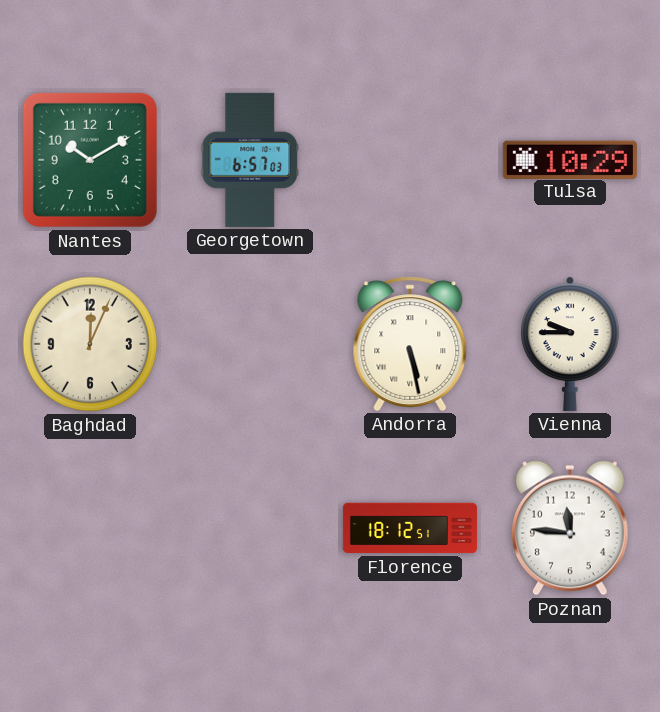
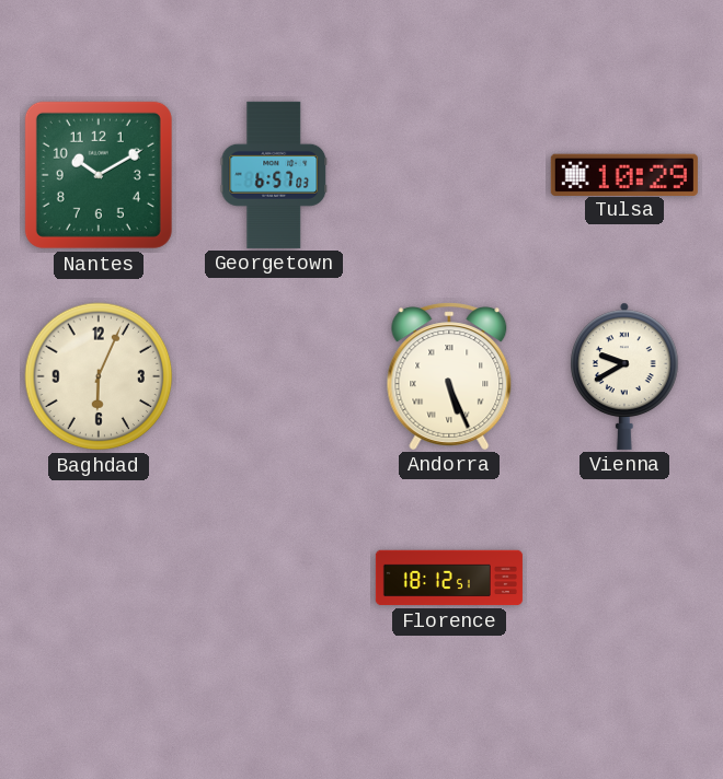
Baghdad: 12:04 -> 6:04
Andorra: 5:28 -> 5:26
Vienna: 9:45 -> 9:40
Poznan: 11:46 -> none
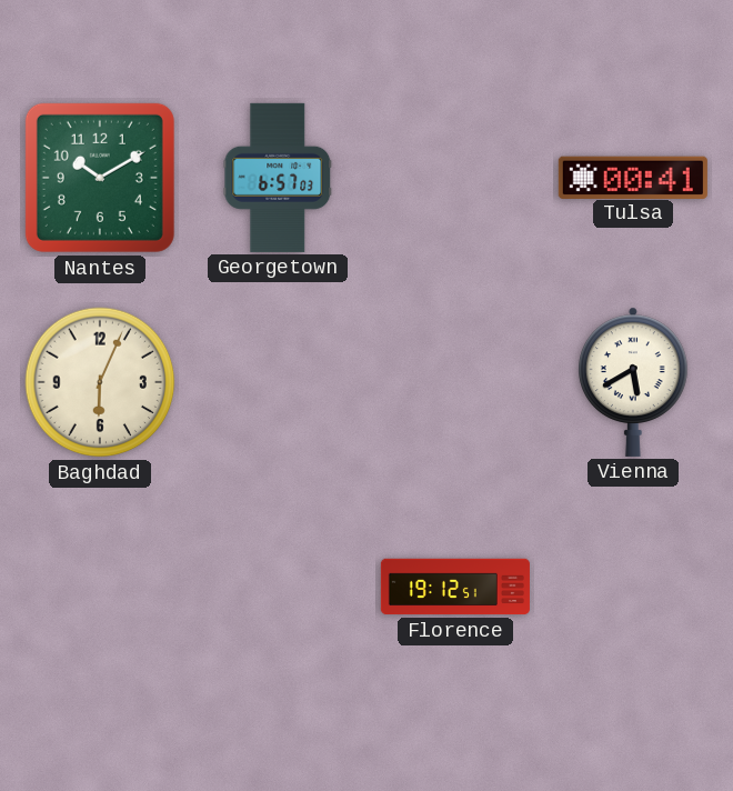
Tulsa: 10:29 -> 00:41
Andorra: 5:26 -> none
Vienna: 9:40 -> 5:40
Florence: 18:12 -> 19:12
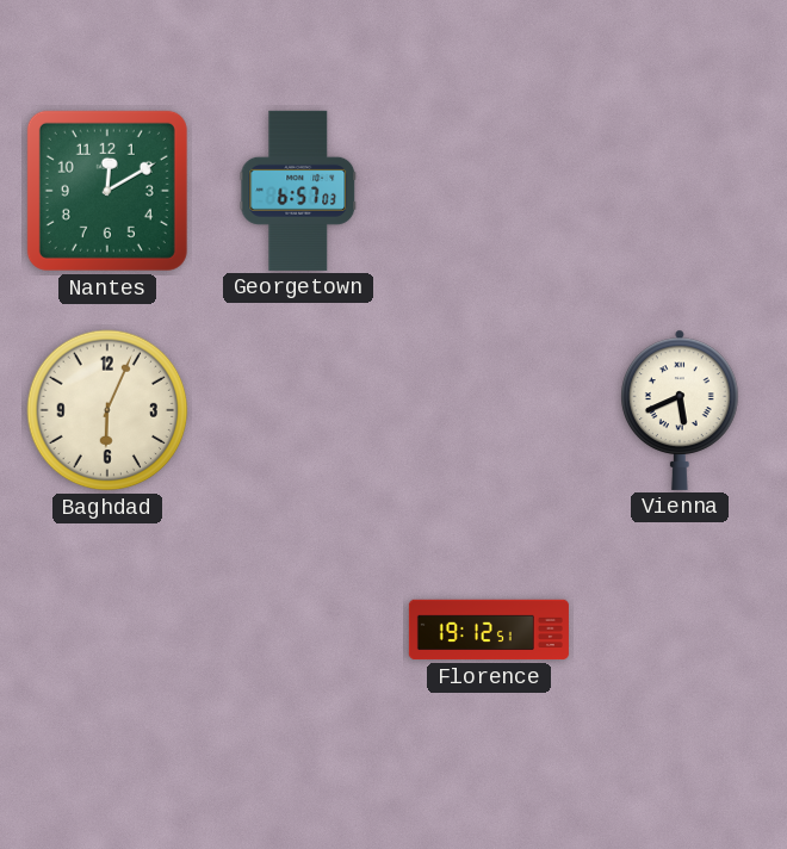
Nantes: 10:10 -> 12:10
Tulsa: 00:41 -> none
Vienna: 5:40 -> 5:41
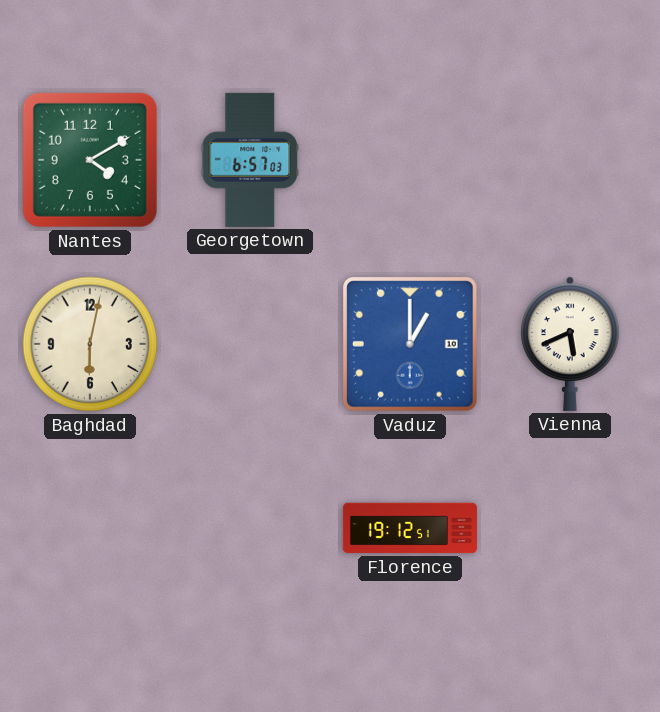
Nantes: 12:10 -> 4:10
Baghdad: 6:04 -> 6:02
Vaduz: none -> 1:00
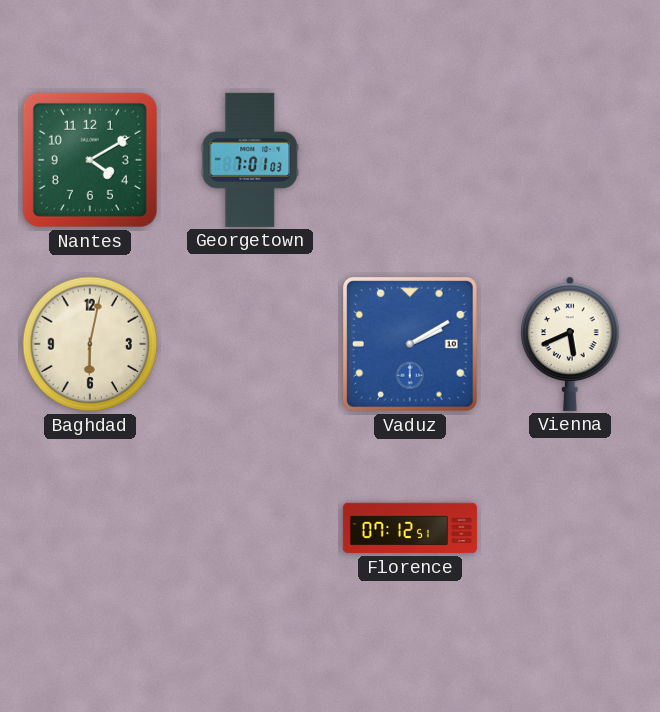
Georgetown: 6:57 -> 7:01
Vaduz: 1:00 -> 2:10
Florence: 19:12 -> 07:12
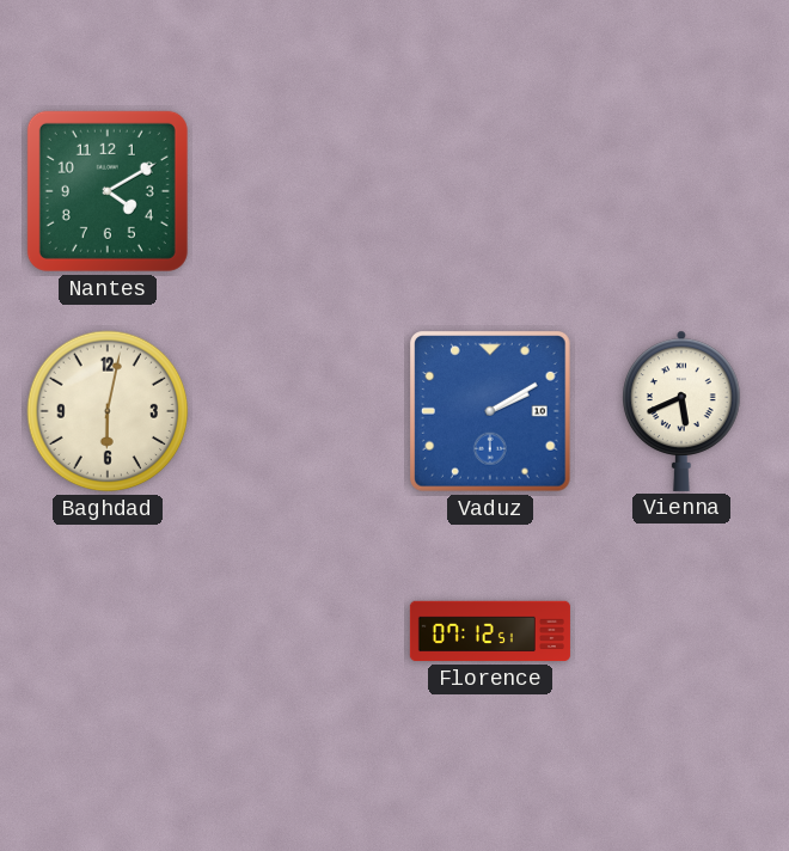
Georgetown: 7:01 -> none
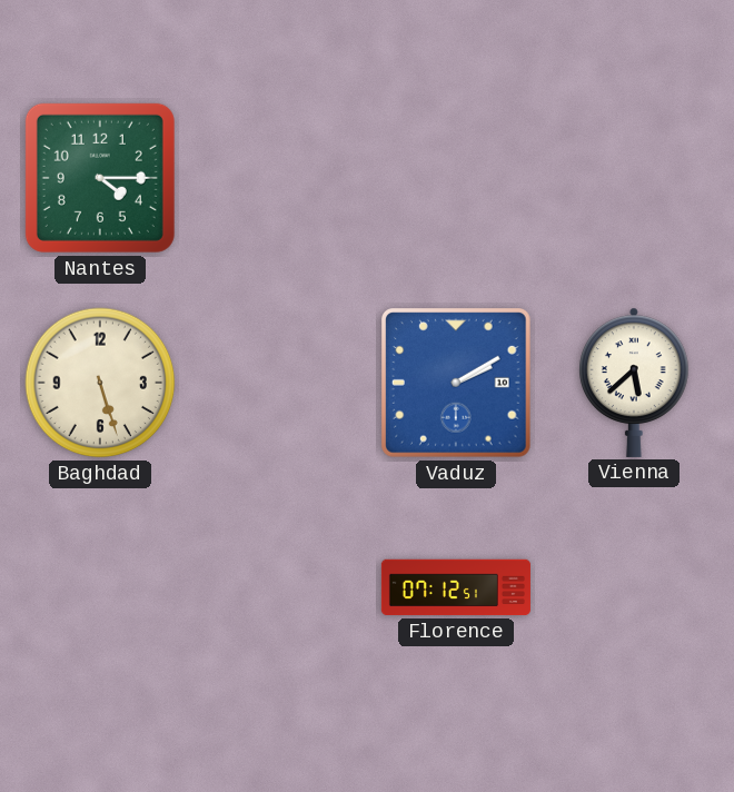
Nantes: 4:10 -> 4:15
Baghdad: 6:02 -> 5:27
Vienna: 5:41 -> 5:38
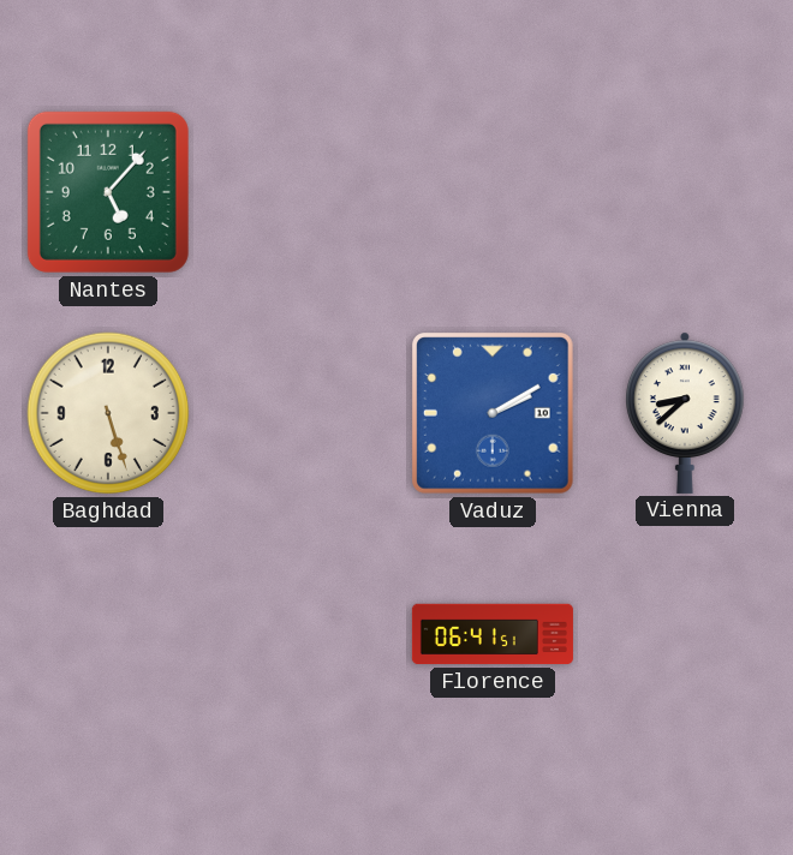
Nantes: 4:15 -> 5:07
Vienna: 5:38 -> 8:38
Florence: 07:12 -> 06:41
